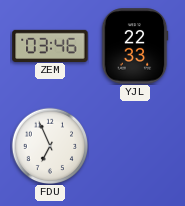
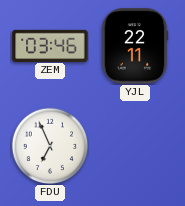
YJL: 22:33 -> 22:11
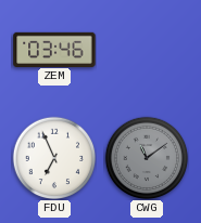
YJL: 22:11 -> none
CWG: none -> 11:09
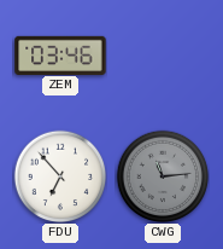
FDU: 6:56 -> 6:53
CWG: 11:09 -> 11:14
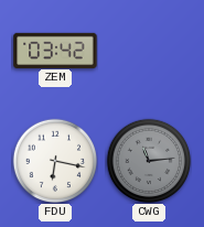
ZEM: 03:46 -> 03:42
FDU: 6:53 -> 6:17
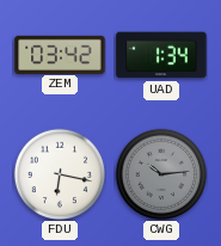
UAD: none -> 1:34
CWG: 11:14 -> 10:14
